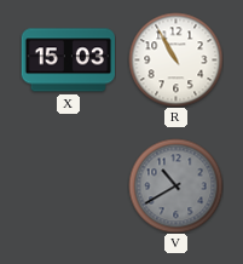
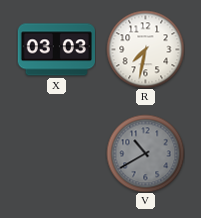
X: 15:03 -> 03:03
R: 10:55 -> 7:32
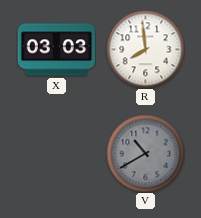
R: 7:32 -> 7:59
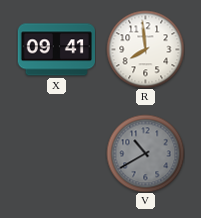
X: 03:03 -> 09:41
